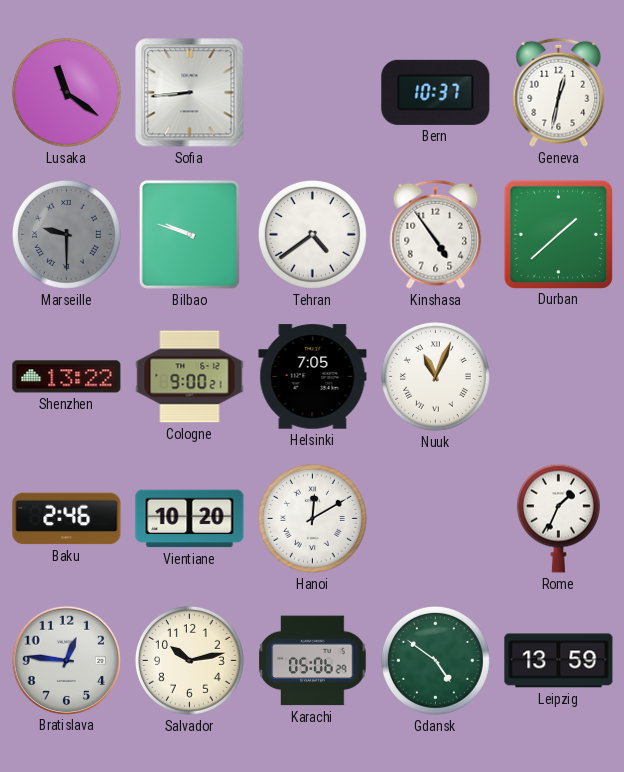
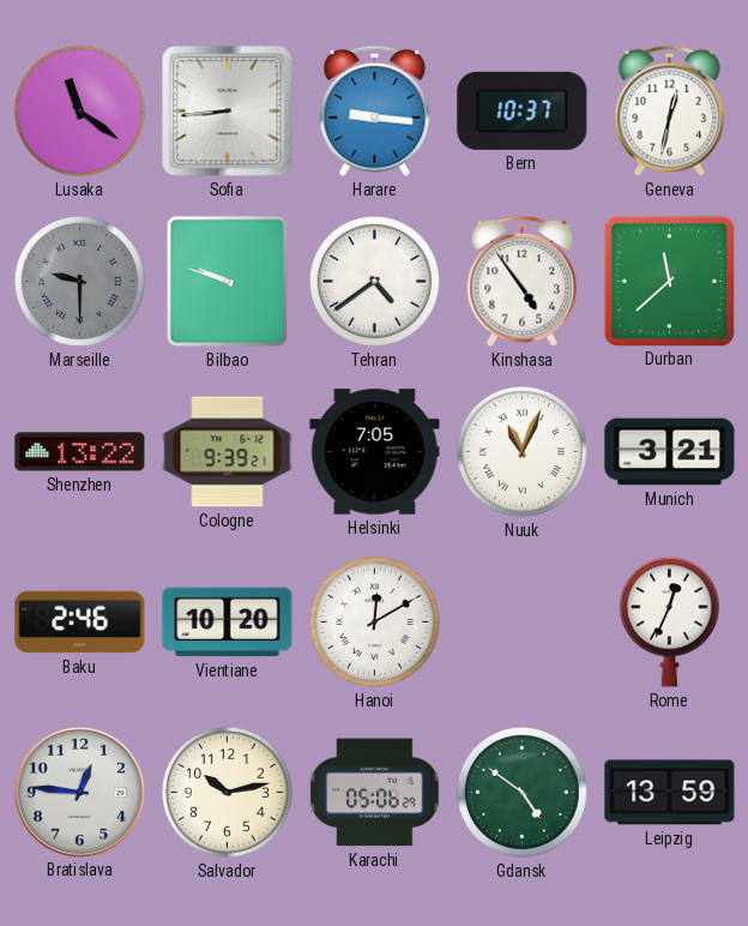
Harare: none -> 9:16
Durban: 1:38 -> 11:38
Cologne: 9:00 -> 9:39
Munich: none -> 3:21
Rome: 1:34 -> 12:34
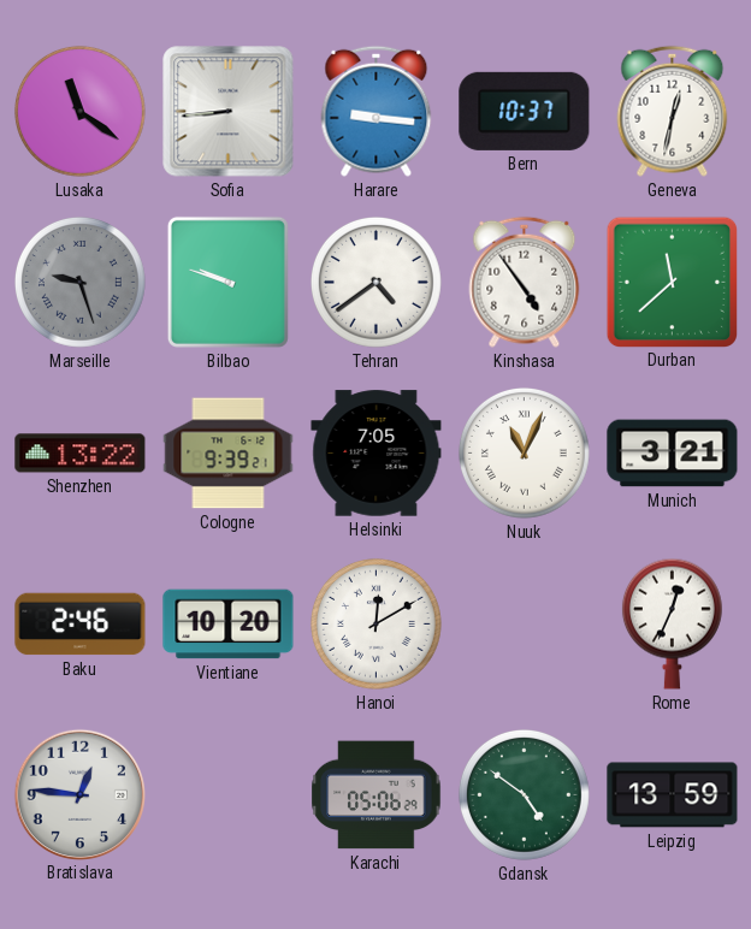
Marseille: 9:30 -> 9:27
Salvador: 10:13 -> none
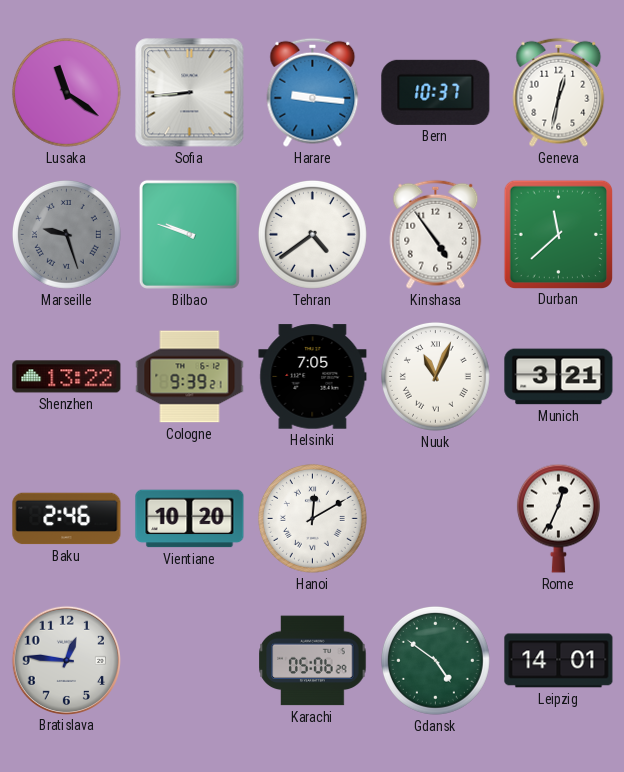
Leipzig: 13:59 -> 14:01
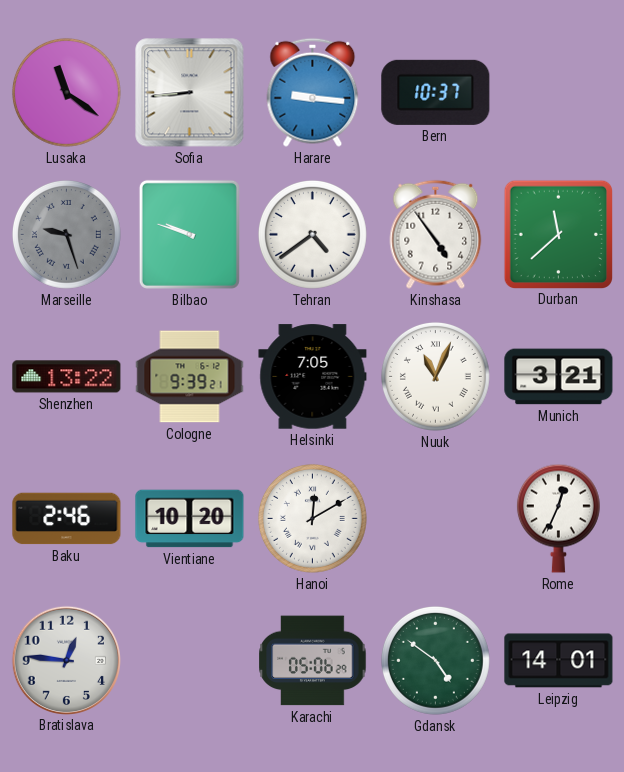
Geneva: 12:32 -> none
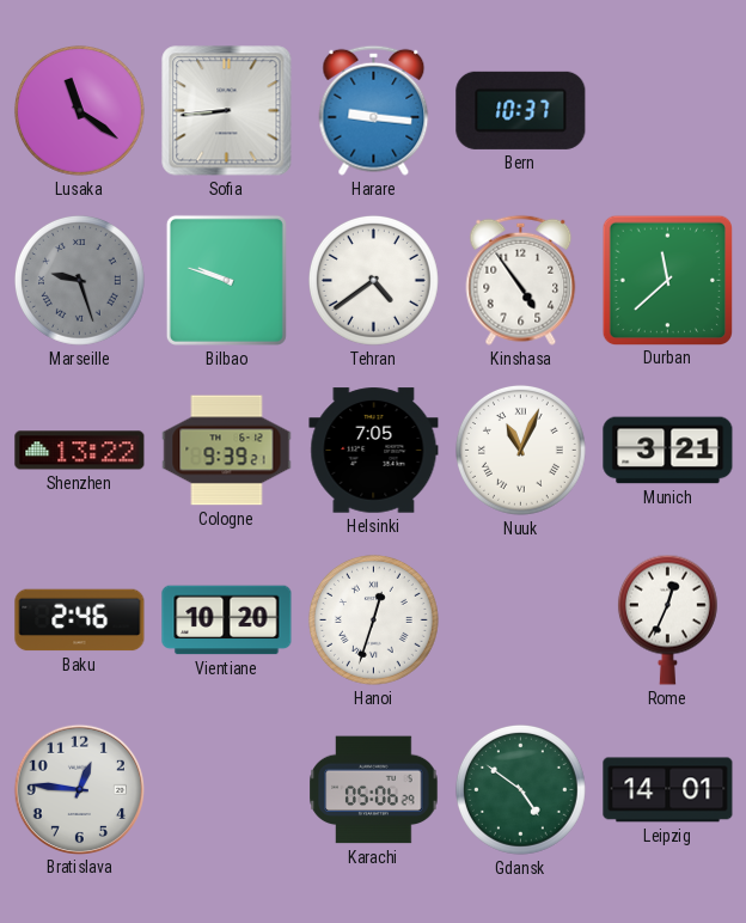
Hanoi: 12:10 -> 12:33
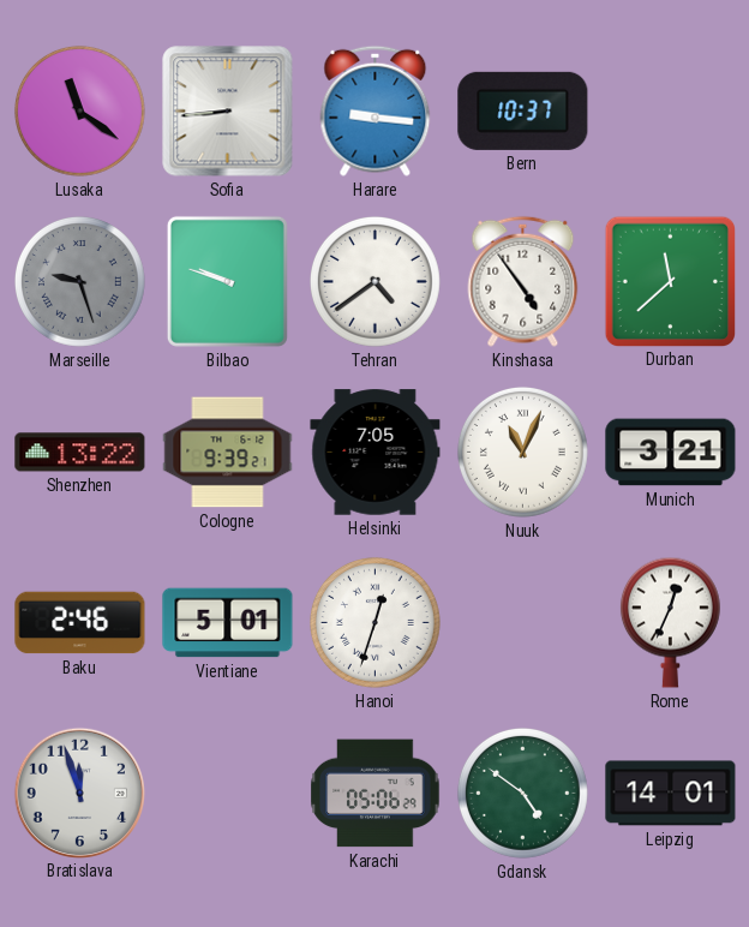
Vientiane: 10:20 -> 5:01
Bratislava: 12:46 -> 11:57
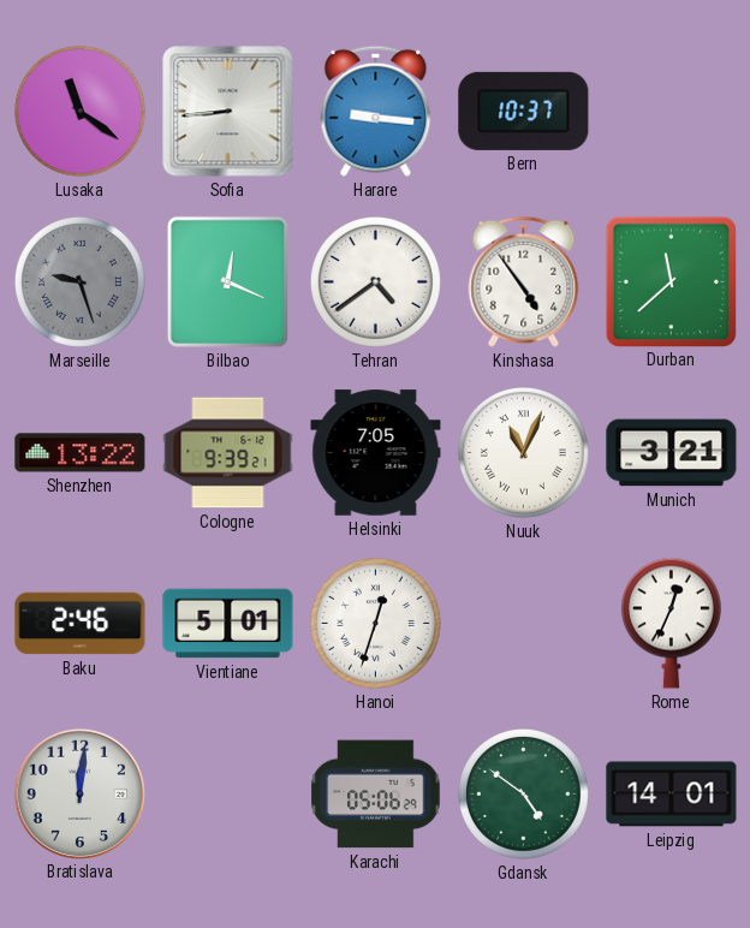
Bilbao: 9:48 -> 12:19
Bratislava: 11:57 -> 12:01
